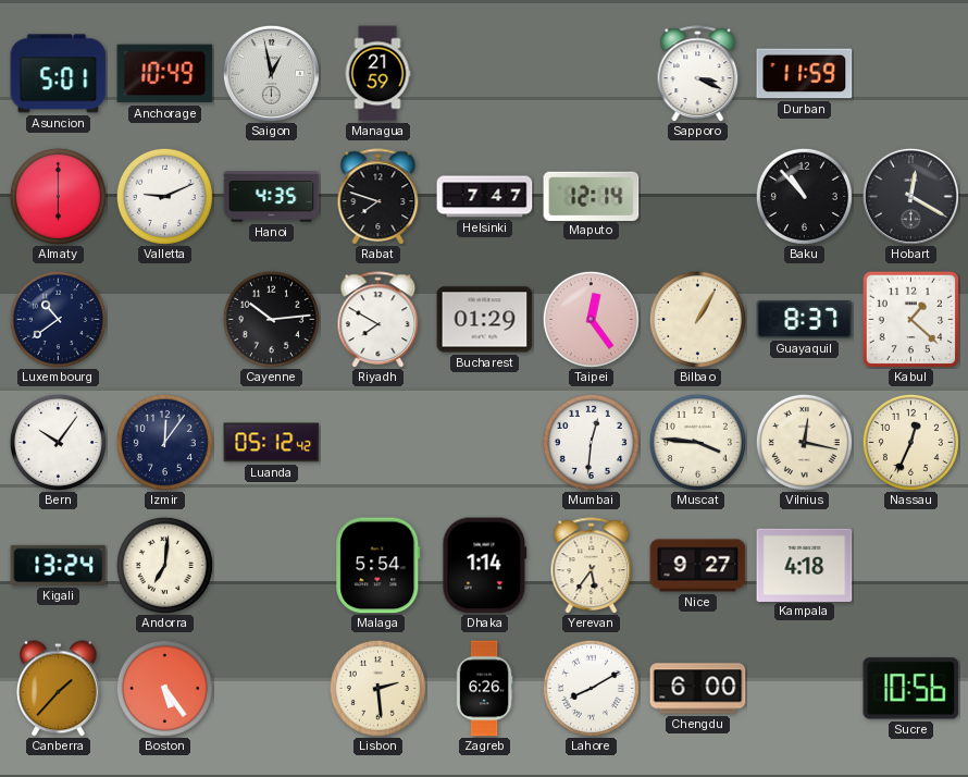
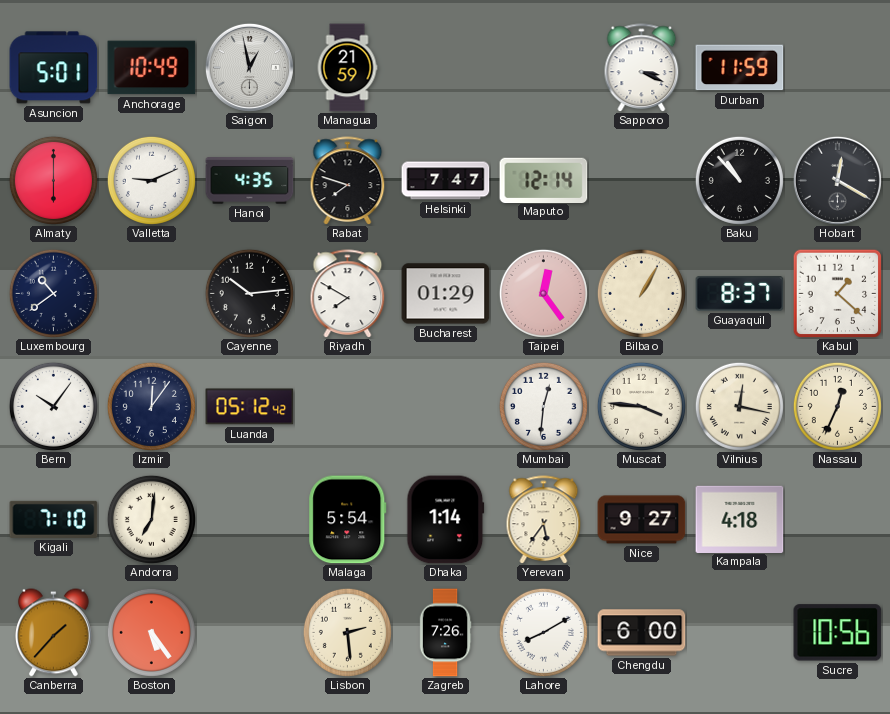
Kigali: 13:24 -> 7:10
Zagreb: 6:26 -> 7:26
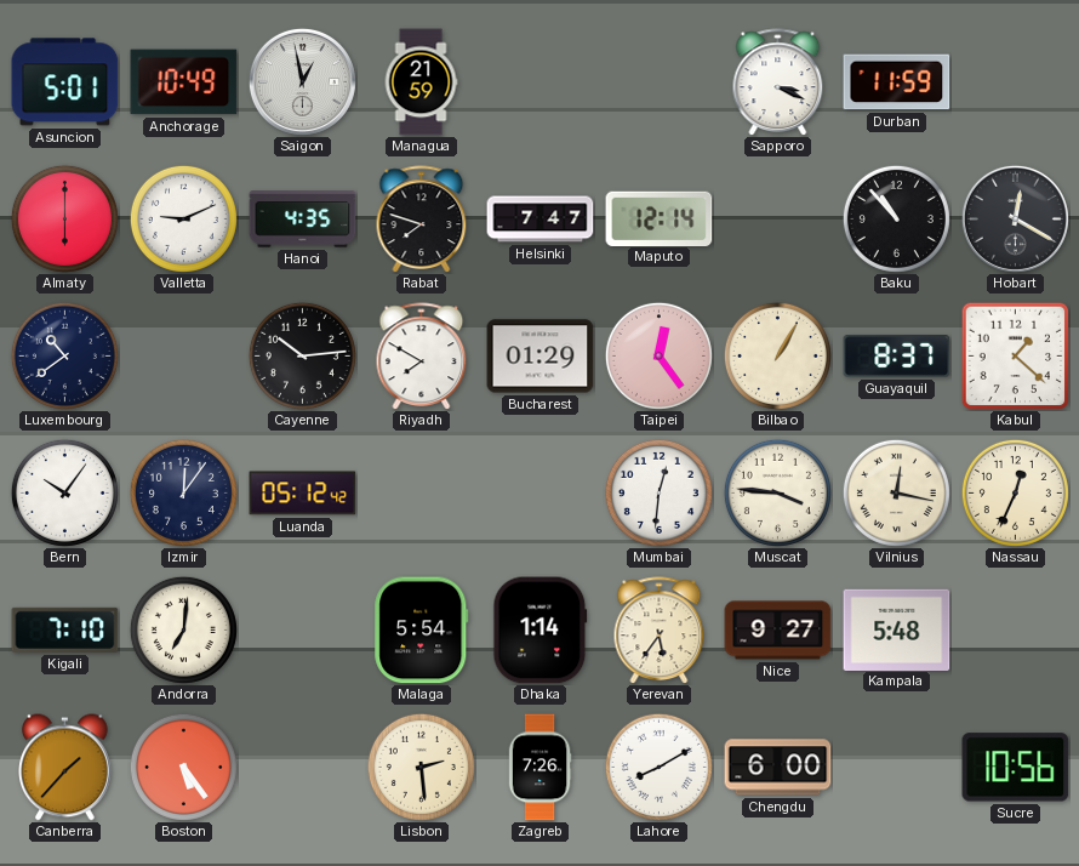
Kampala: 4:18 -> 5:48
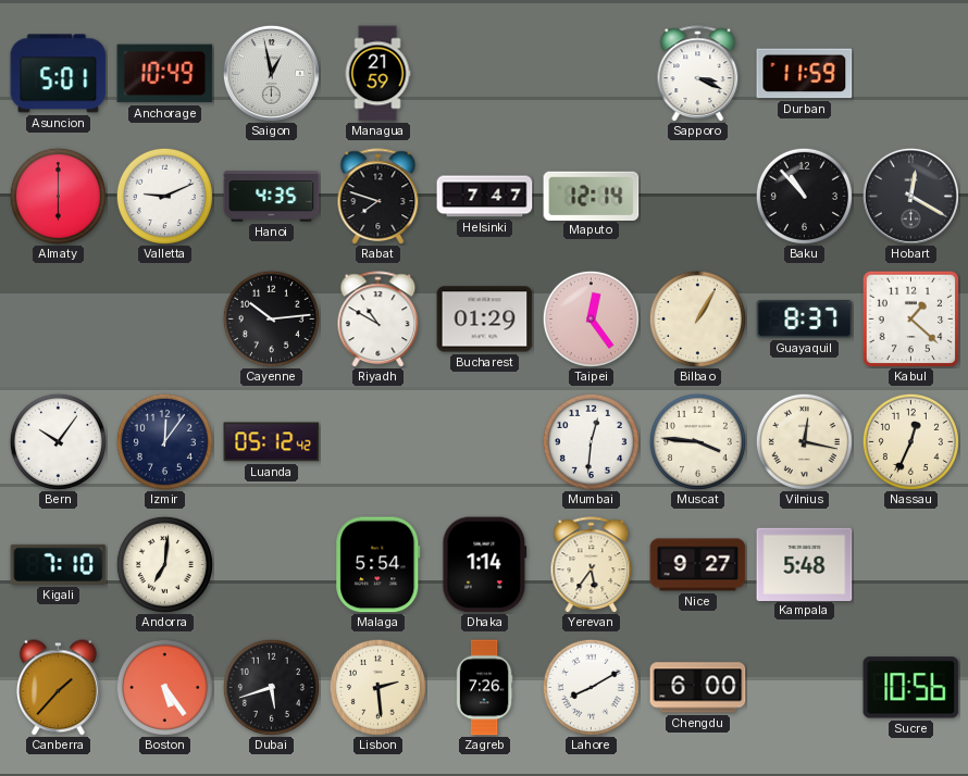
Luxembourg: 10:39 -> none
Riyadh: 7:50 -> 10:50
Dubai: none -> 5:42
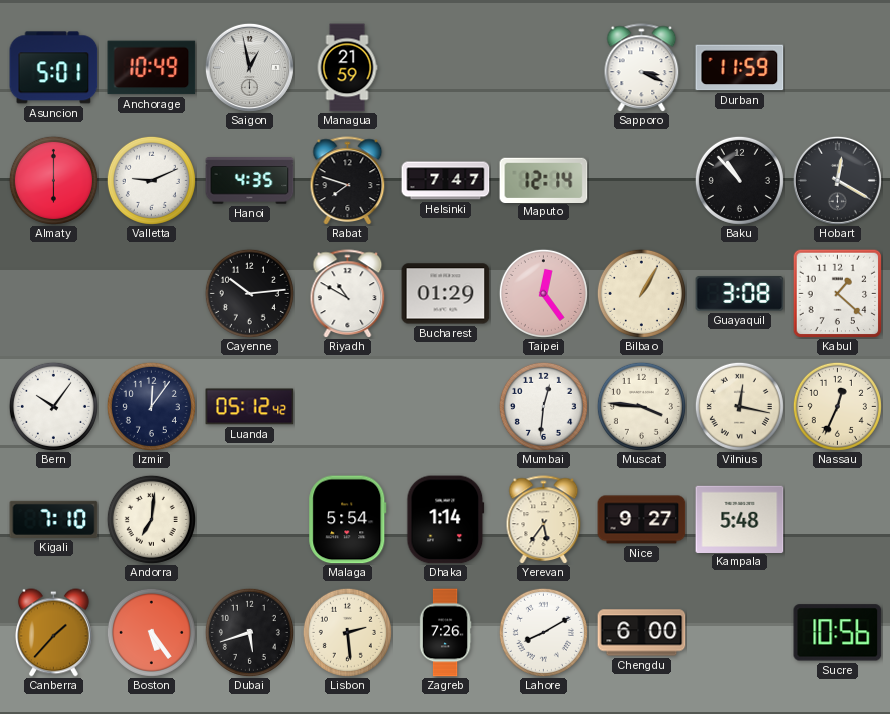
Guayaquil: 8:37 -> 3:08
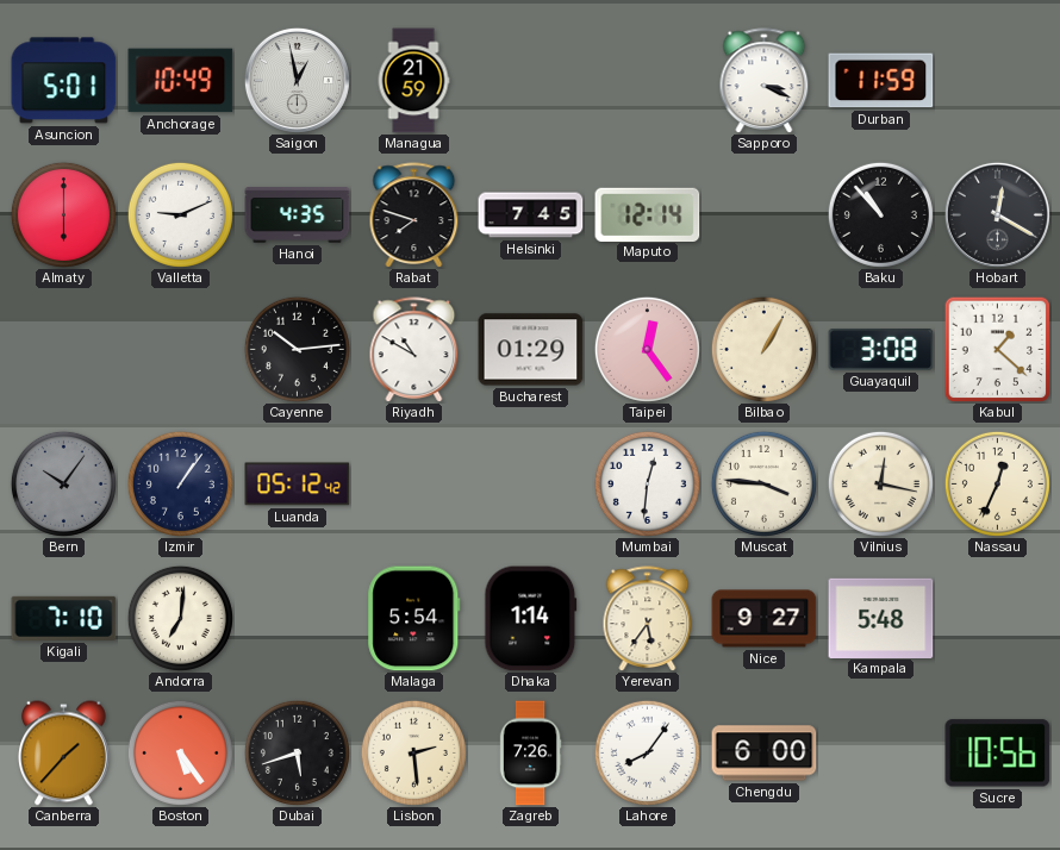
Helsinki: 7:47 -> 7:45
Bern dial: white -> grey
Izmir: 12:06 -> 1:06
Lahore: 8:10 -> 8:06
